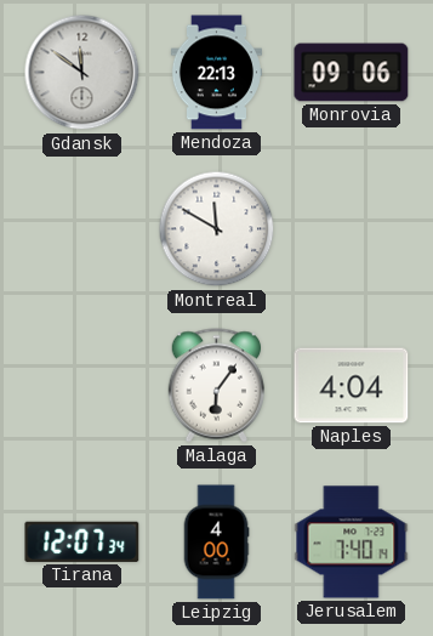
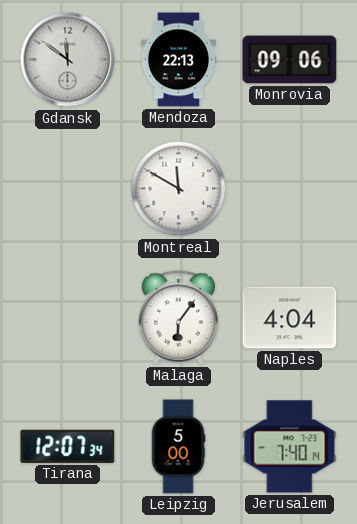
Leipzig: 4:00 -> 5:00
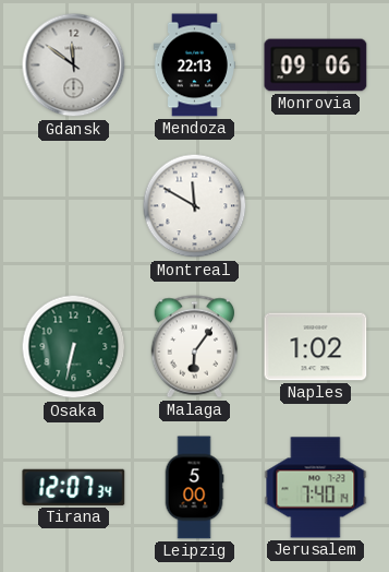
Osaka: none -> 6:32
Naples: 4:04 -> 1:02
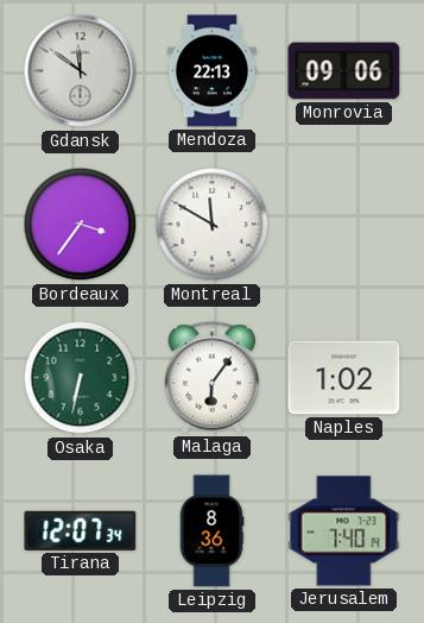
Bordeaux: none -> 3:36
Leipzig: 5:00 -> 8:36
